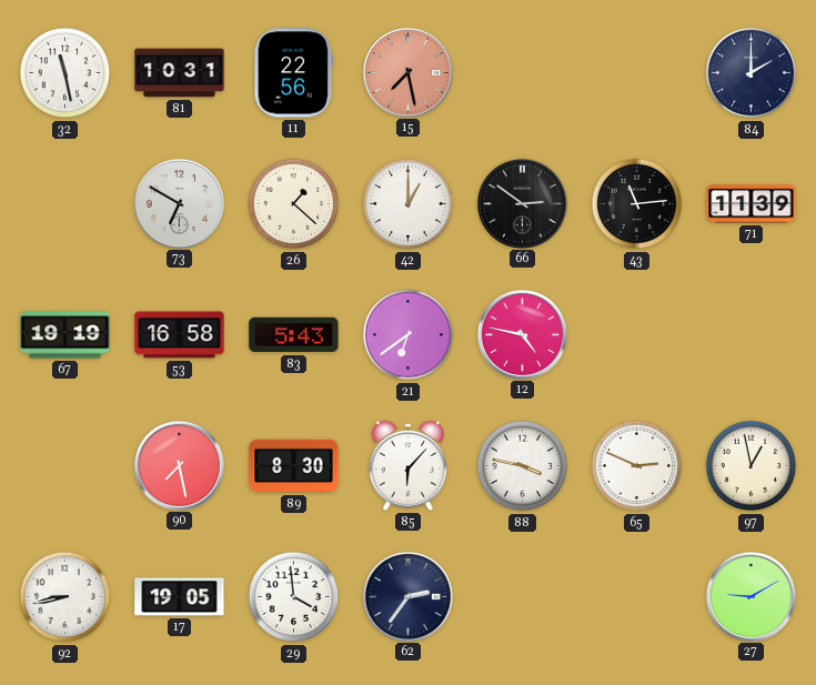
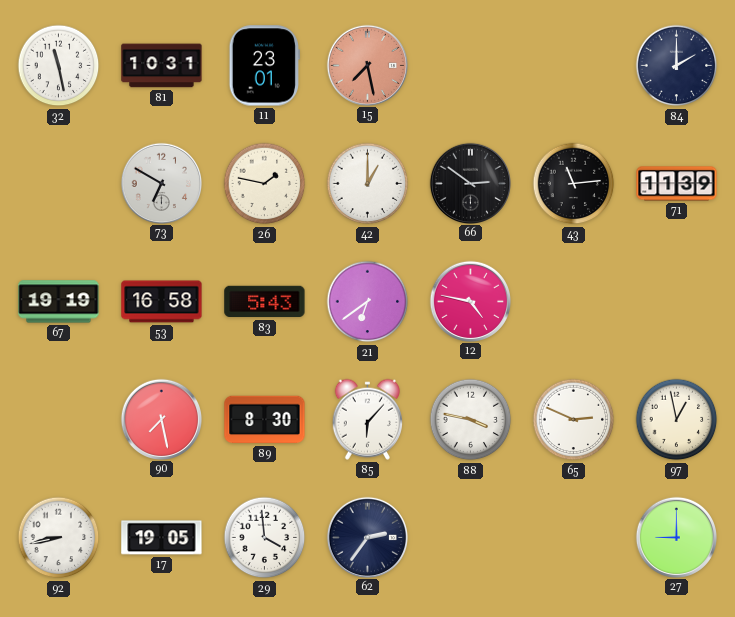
11: 22:56 -> 23:01
26: 1:22 -> 1:47
27: 9:10 -> 9:00
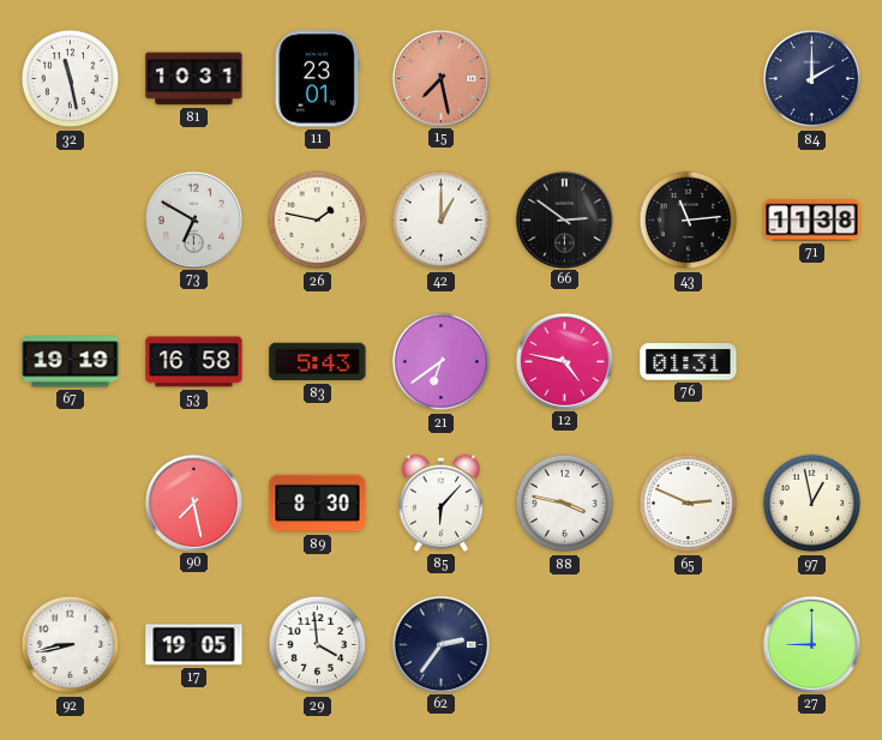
71: 11:39 -> 11:38
76: none -> 01:31
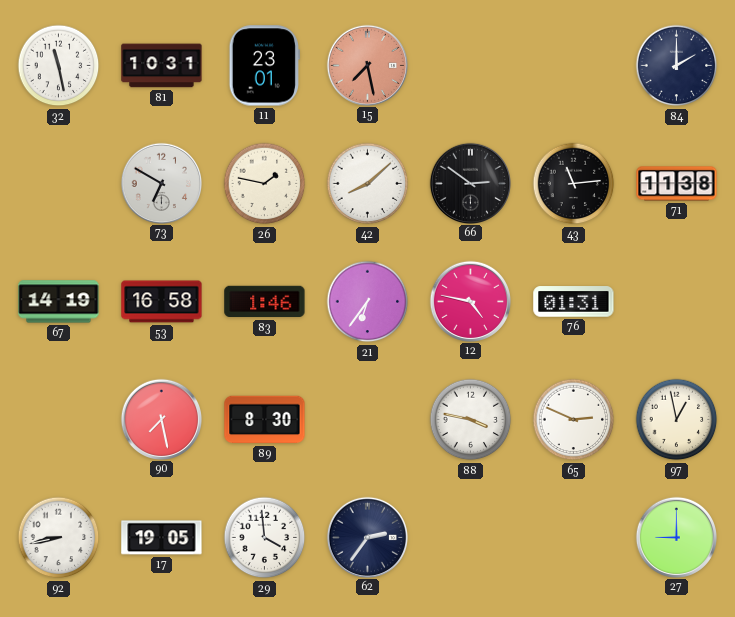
42: 1:00 -> 8:08
67: 19:19 -> 14:19
83: 5:43 -> 1:46
21: 6:39 -> 6:36
85: 6:07 -> none
